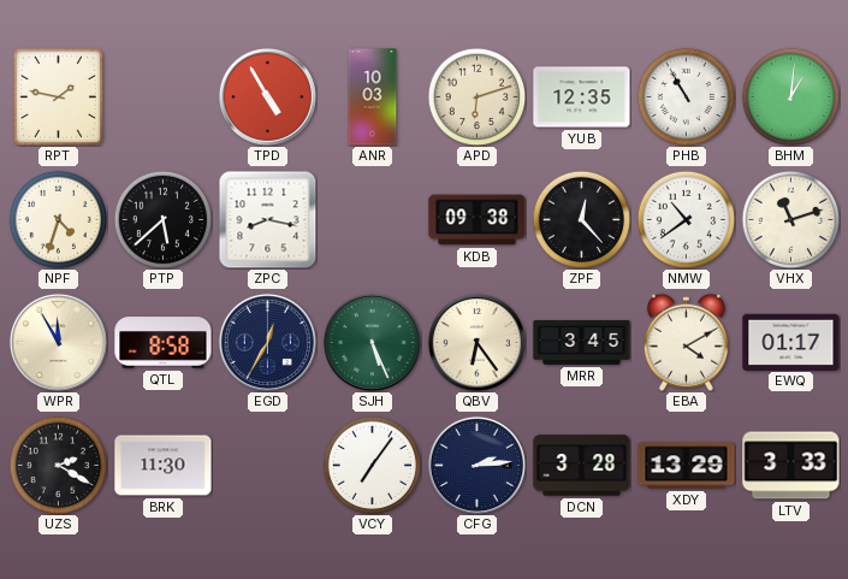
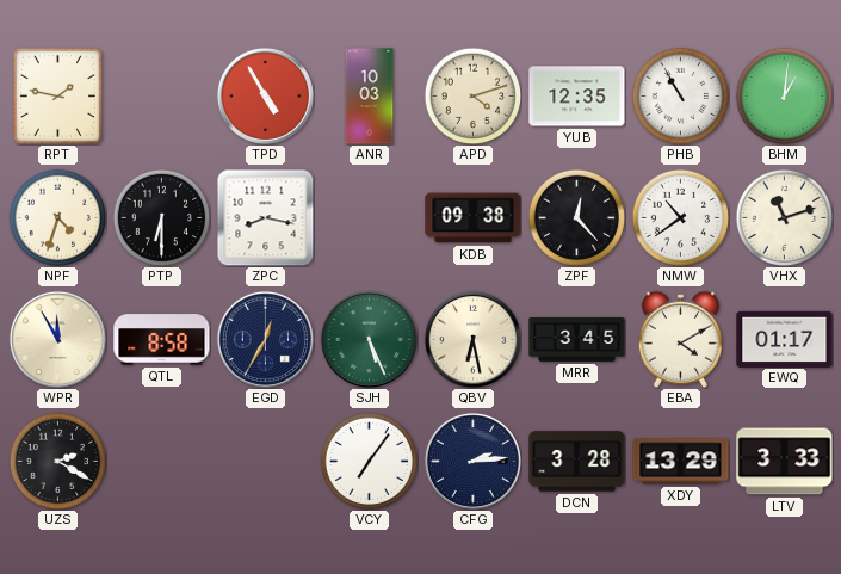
APD: 6:12 -> 4:12
PTP: 5:38 -> 6:30
QBV: 6:24 -> 6:28
BRK: 11:30 -> none
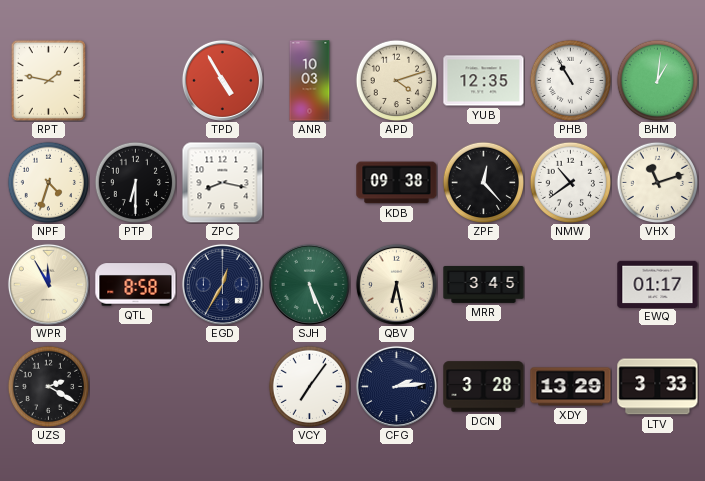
EBA: 4:10 -> none
